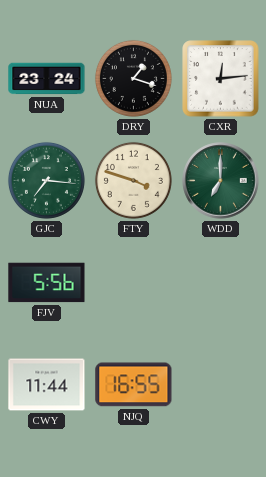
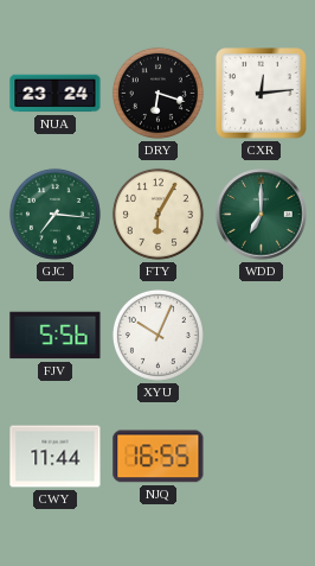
DRY: 1:18 -> 6:18
FTY: 3:48 -> 6:05
XYU: none -> 10:04
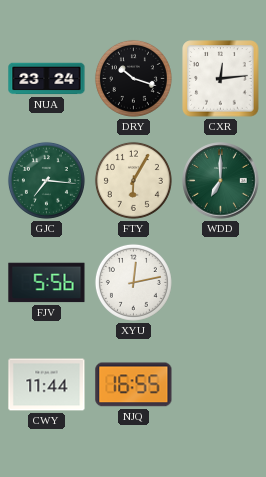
DRY: 6:18 -> 10:18
XYU: 10:04 -> 12:13
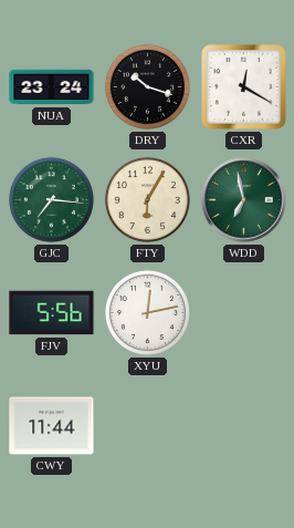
CXR: 12:14 -> 12:20
WDD: 7:00 -> 6:58
NJQ: 16:55 -> none
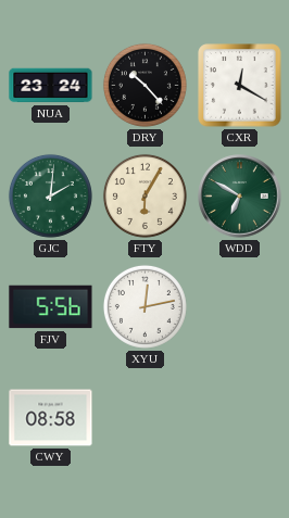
DRY: 10:18 -> 10:23
GJC: 7:16 -> 2:01
WDD: 6:58 -> 6:50
CWY: 11:44 -> 08:58
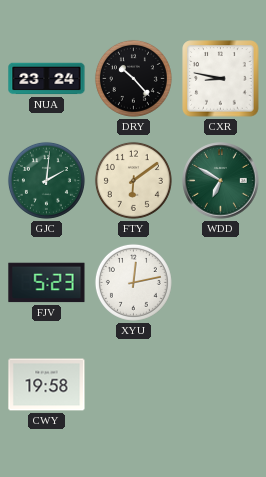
CXR: 12:20 -> 8:47
FTY: 6:05 -> 6:09
FJV: 5:56 -> 5:23
CWY: 08:58 -> 19:58
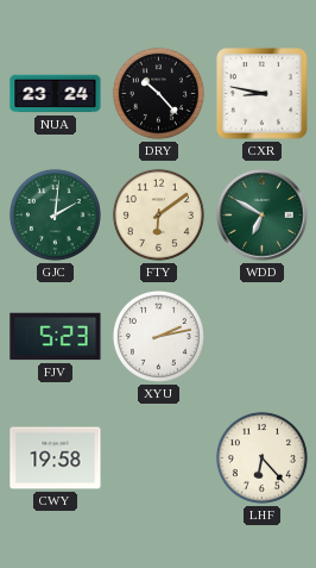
XYU: 12:13 -> 2:13
LHF: none -> 6:23
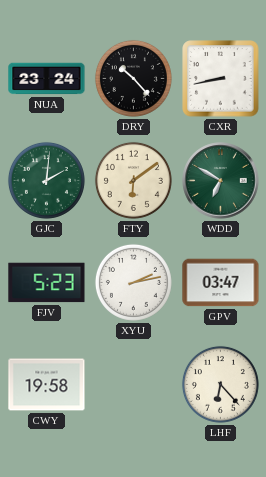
CXR: 8:47 -> 8:43
GPV: none -> 03:47
